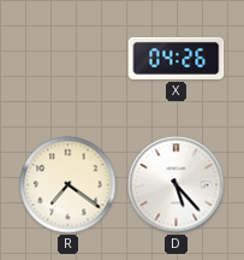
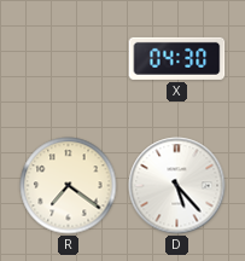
X: 04:26 -> 04:30
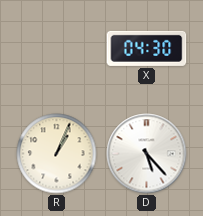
R: 7:21 -> 1:04
